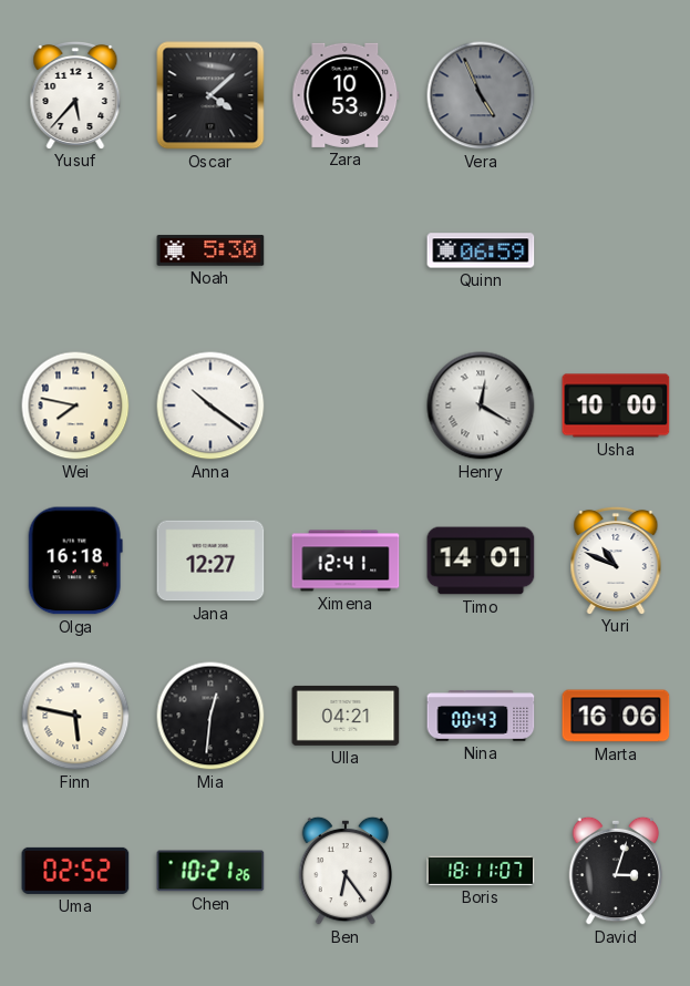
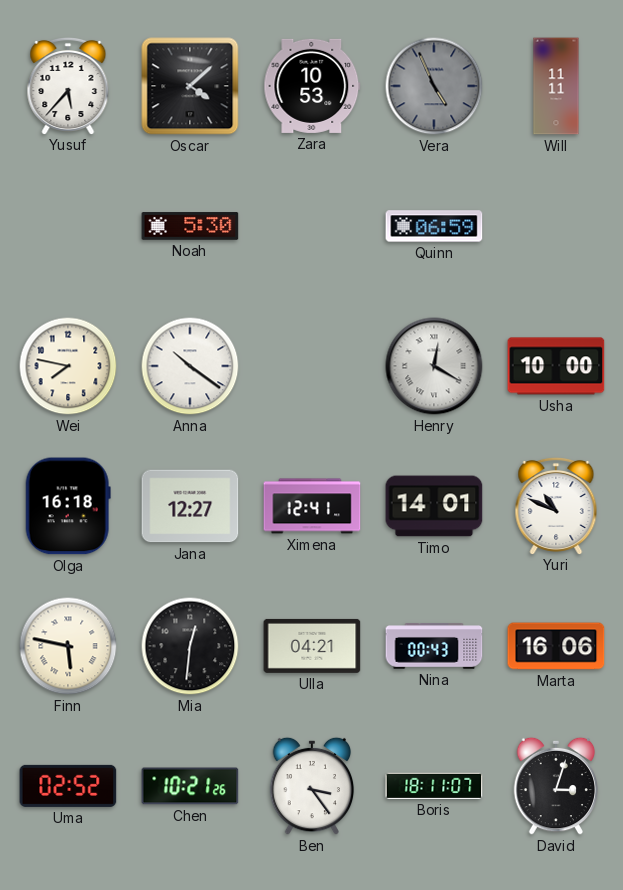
Will: none -> 11:11
Ben: 6:24 -> 3:24
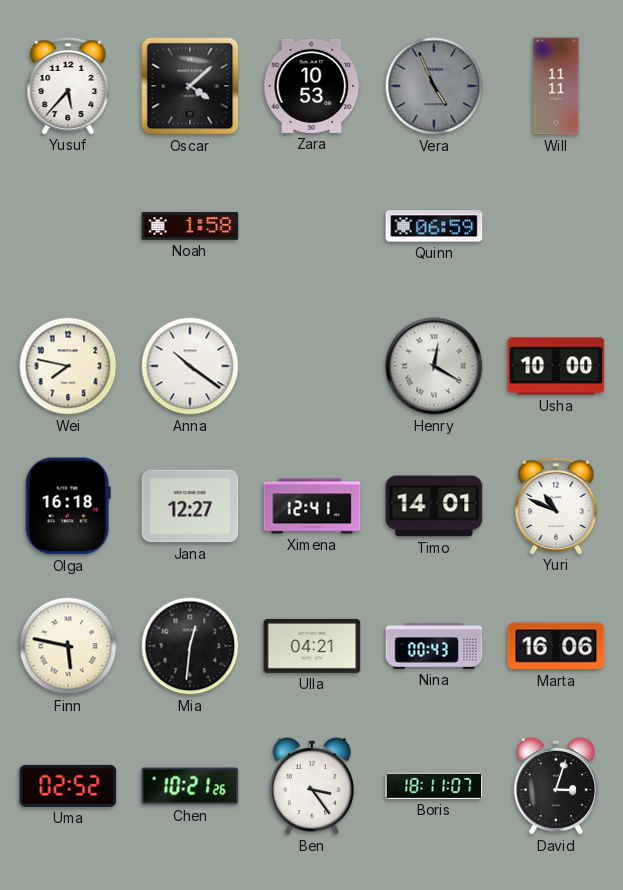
Noah: 5:30 -> 1:58
